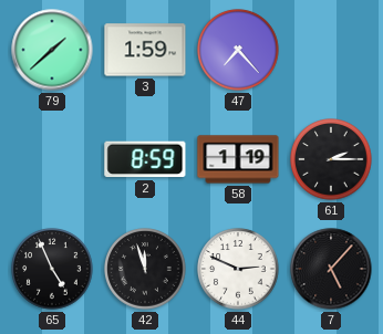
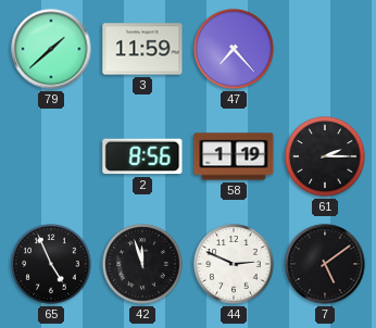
3: 1:59 -> 11:59
2: 8:59 -> 8:56
7: 5:07 -> 5:09
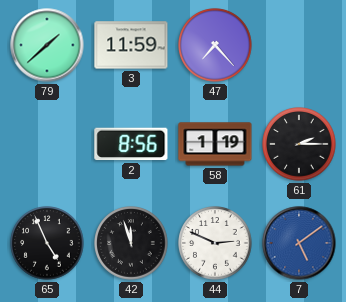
7 dial: black -> blue
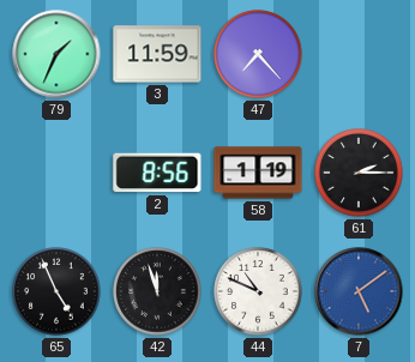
79: 1:38 -> 1:34
44: 2:49 -> 10:49
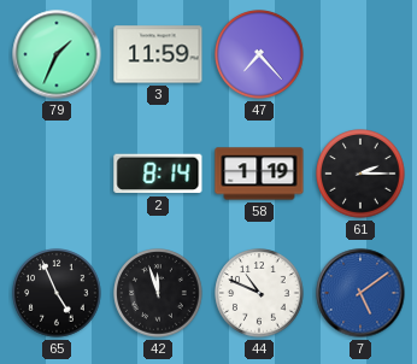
2: 8:56 -> 8:14
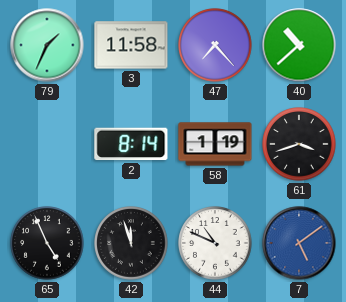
3: 11:59 -> 11:58
40: none -> 10:38
61: 2:15 -> 3:42
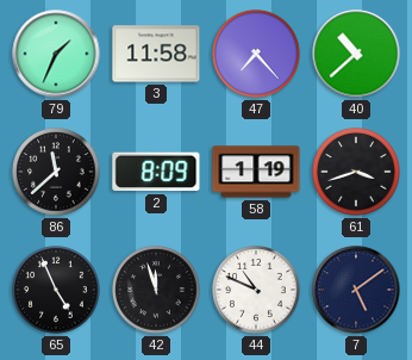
86: none -> 11:38
2: 8:14 -> 8:09
7 dial: blue -> navy
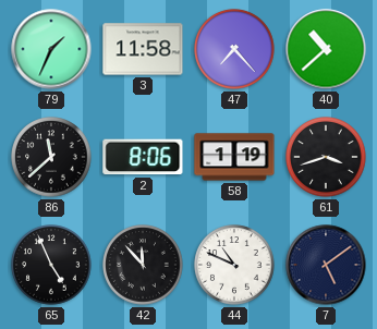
2: 8:09 -> 8:06
42: 11:57 -> 11:53
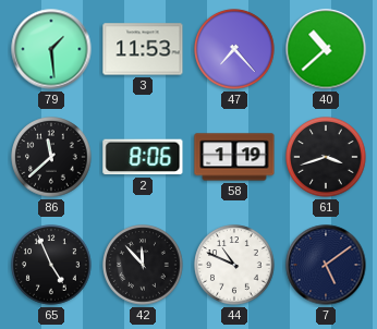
79: 1:34 -> 1:29
3: 11:58 -> 11:53
